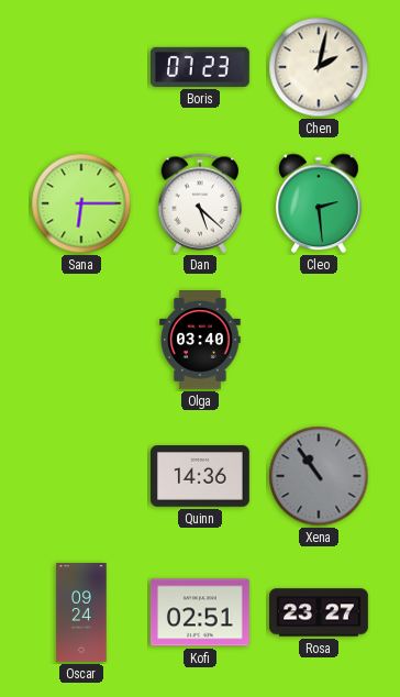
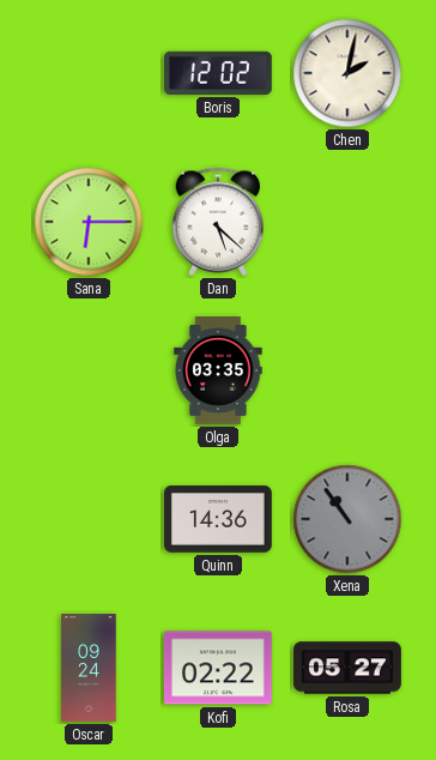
Boris: 07:23 -> 12:02
Cleo: 2:29 -> none
Olga: 03:40 -> 03:35
Kofi: 02:51 -> 02:22
Rosa: 23:27 -> 05:27
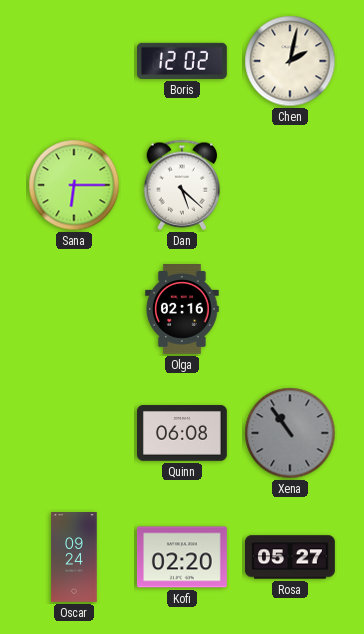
Olga: 03:35 -> 02:16
Quinn: 14:36 -> 06:08
Kofi: 02:22 -> 02:20
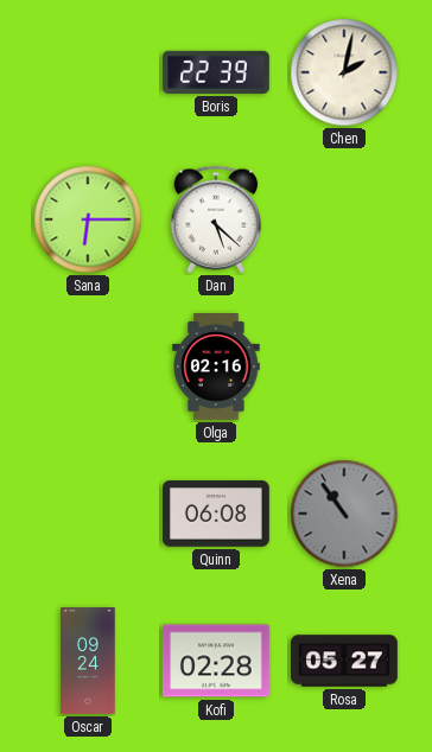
Boris: 12:02 -> 22:39
Kofi: 02:20 -> 02:28
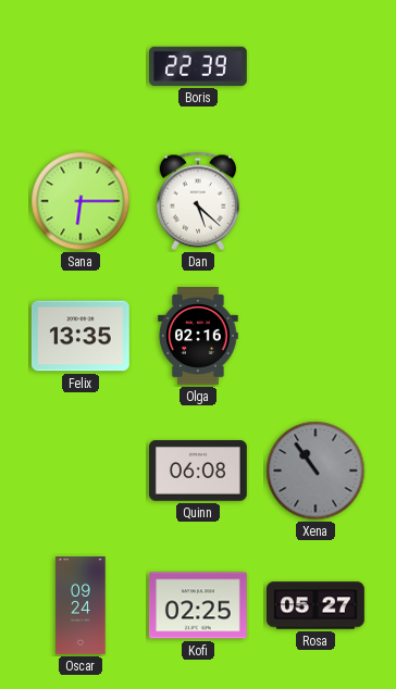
Chen: 2:02 -> none
Felix: none -> 13:35
Kofi: 02:28 -> 02:25
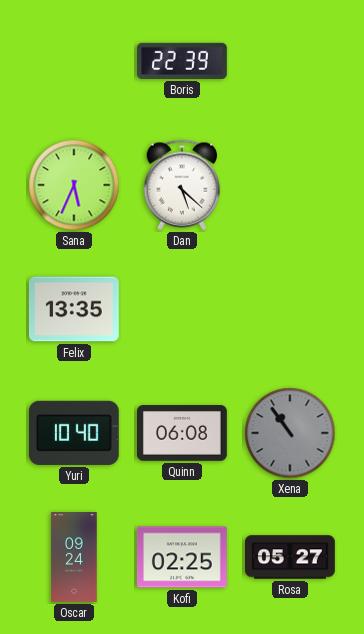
Sana: 6:15 -> 5:34
Olga: 02:16 -> none
Yuri: none -> 10:40
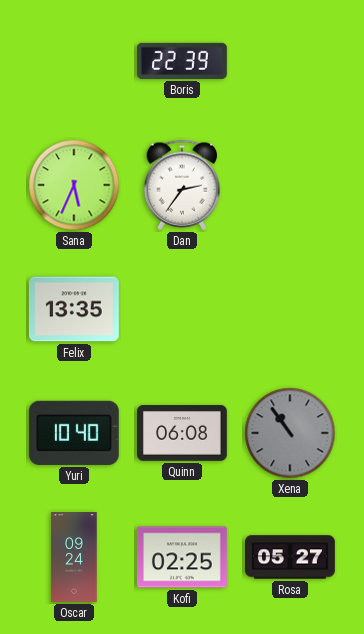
Dan: 5:22 -> 2:36
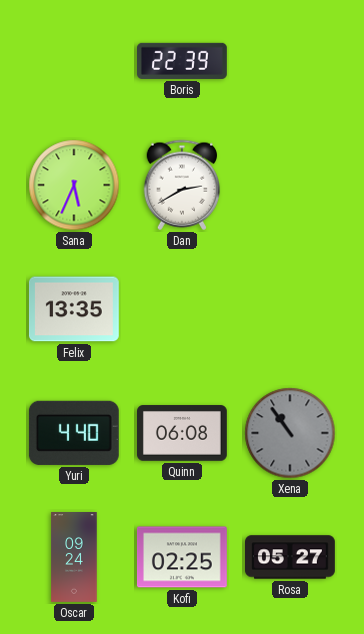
Dan: 2:36 -> 2:40
Yuri: 10:40 -> 4:40
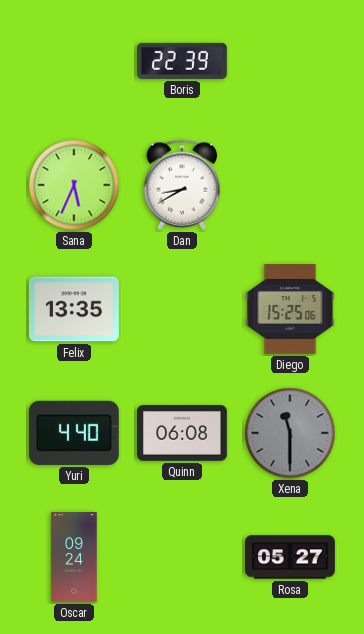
Dan: 2:40 -> 8:40
Diego: none -> 15:25
Xena: 10:54 -> 11:30
Kofi: 02:25 -> none
